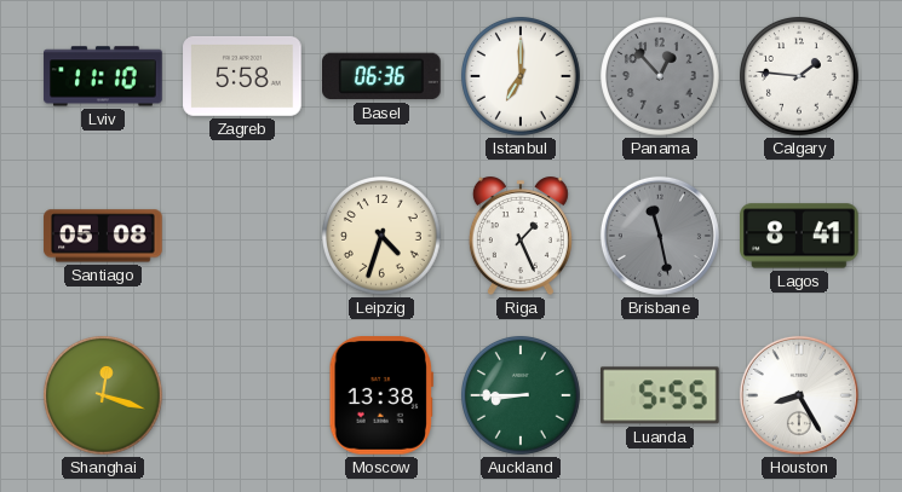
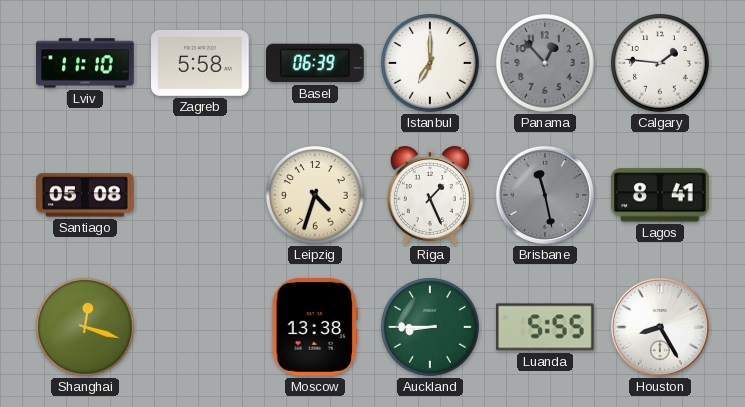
Basel: 06:36 -> 06:39
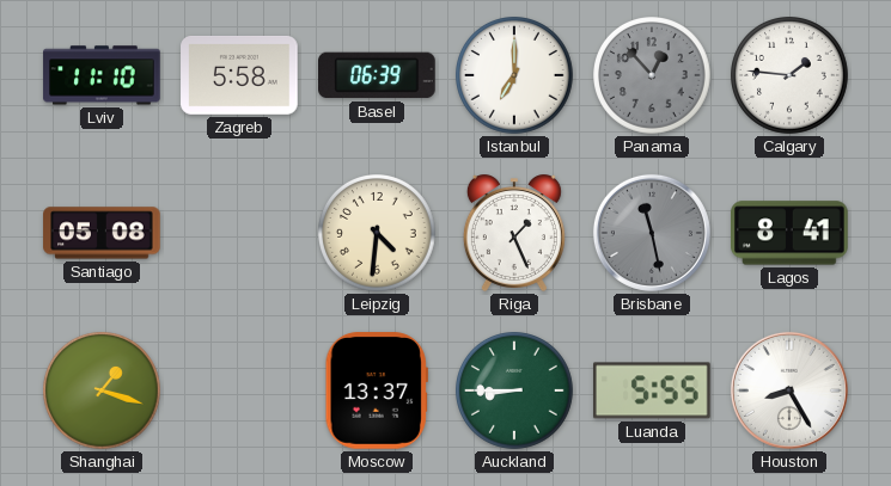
Leipzig: 4:33 -> 4:31
Shanghai: 12:18 -> 1:18
Moscow: 13:38 -> 13:37
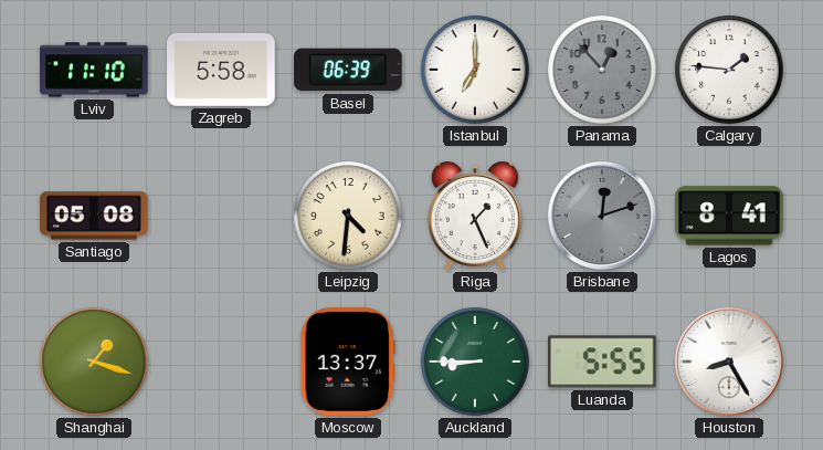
Brisbane: 11:28 -> 12:12
